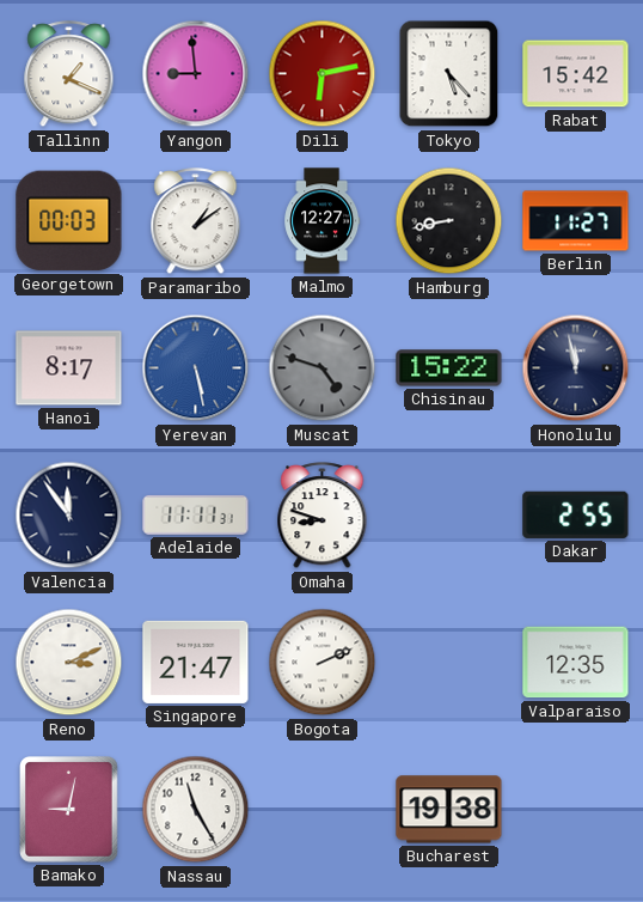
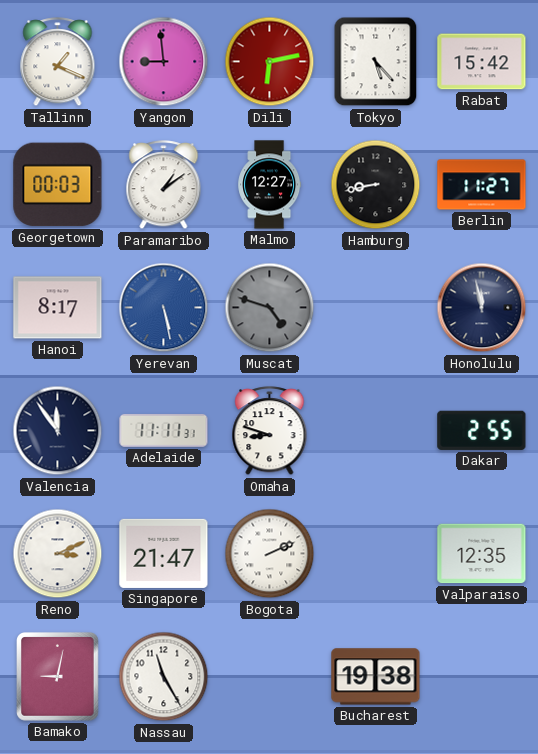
Chisinau: 15:22 -> none
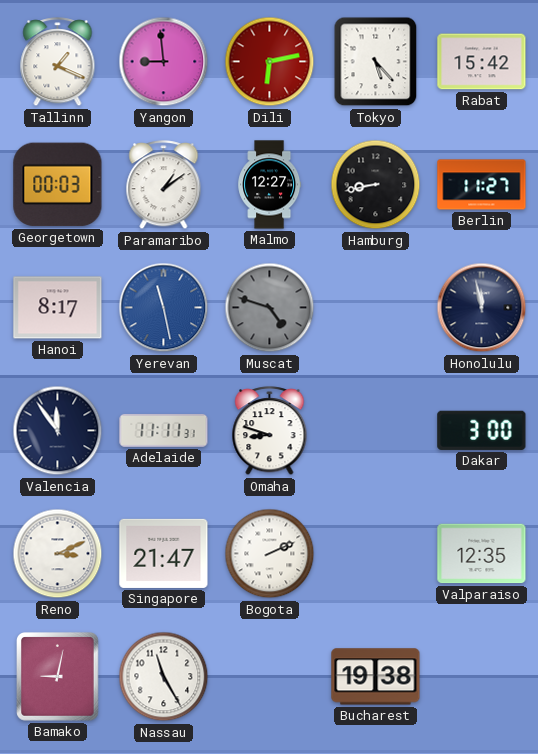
Yerevan: 5:28 -> 11:28
Dakar: 2:55 -> 3:00
